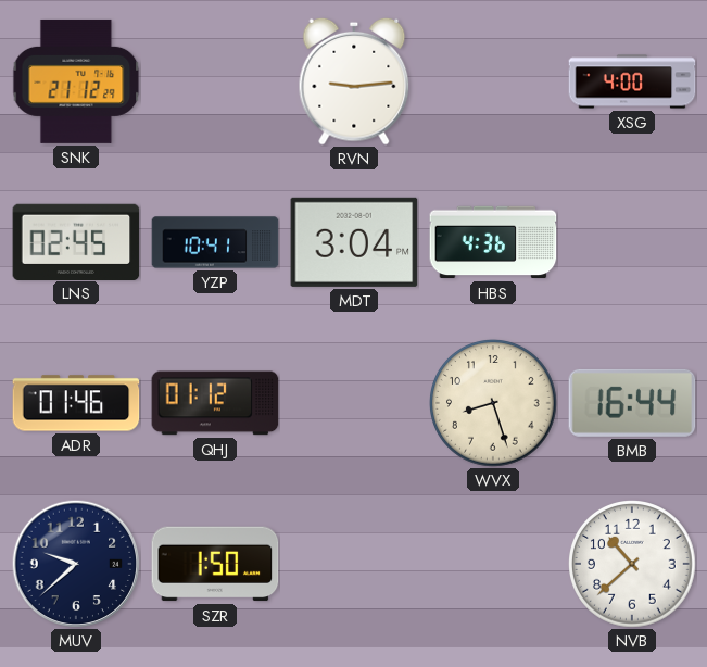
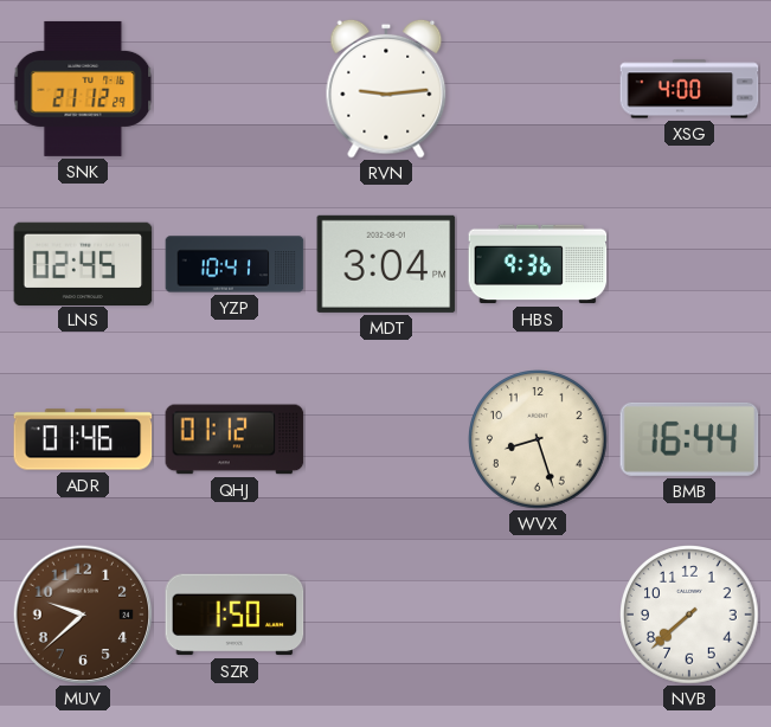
HBS: 4:36 -> 9:36
MUV dial: navy -> brown
NVB: 10:38 -> 7:38
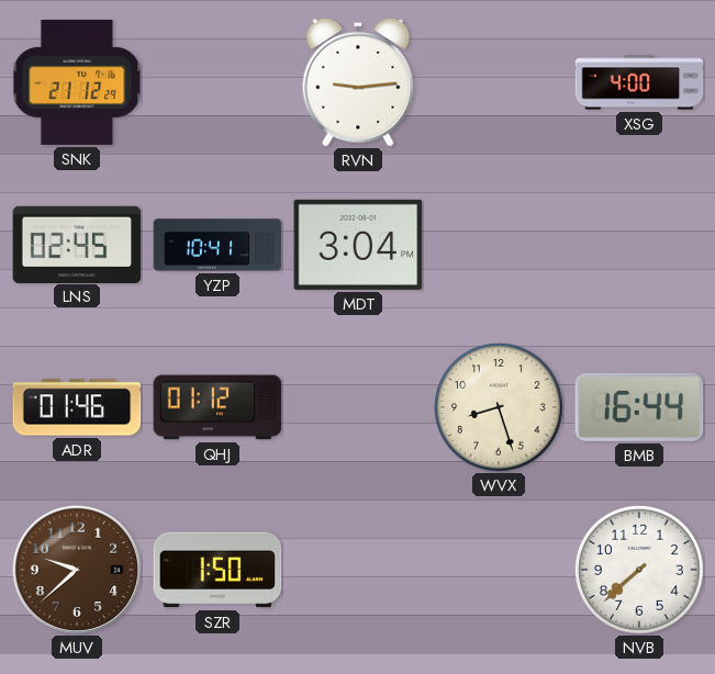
HBS: 9:36 -> none
